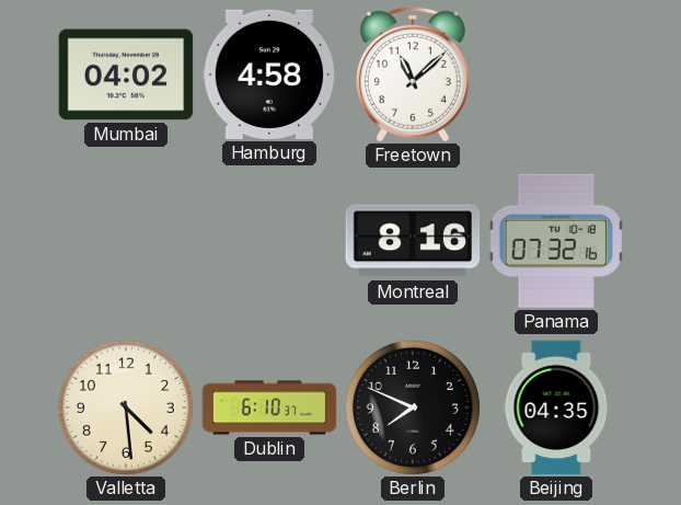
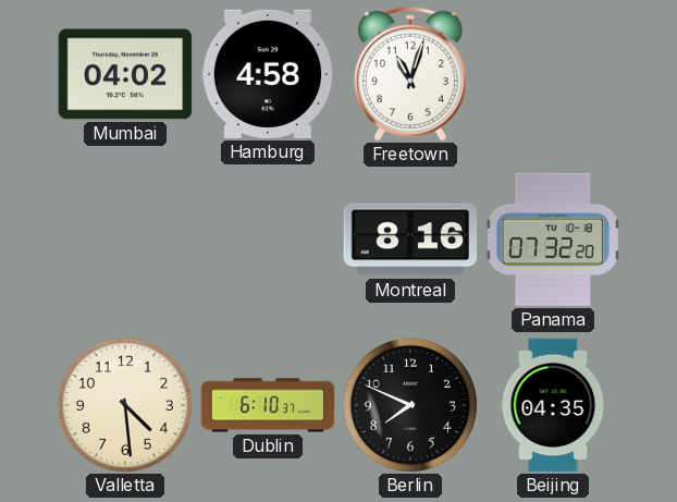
Freetown: 11:08 -> 11:03
Panama: 07:32:16 -> 07:32:20
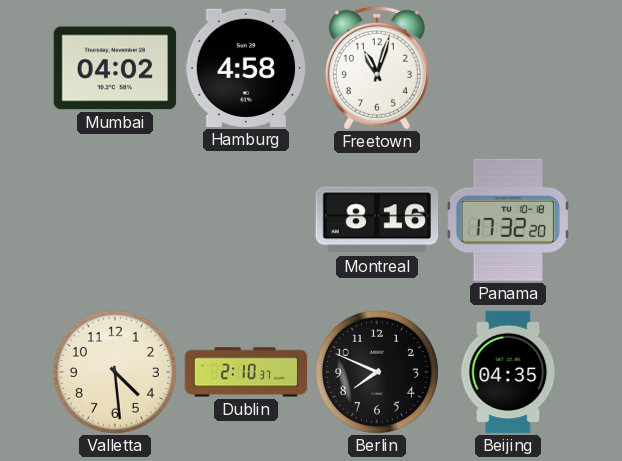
Panama: 07:32 -> 17:32
Dublin: 6:10 -> 2:10
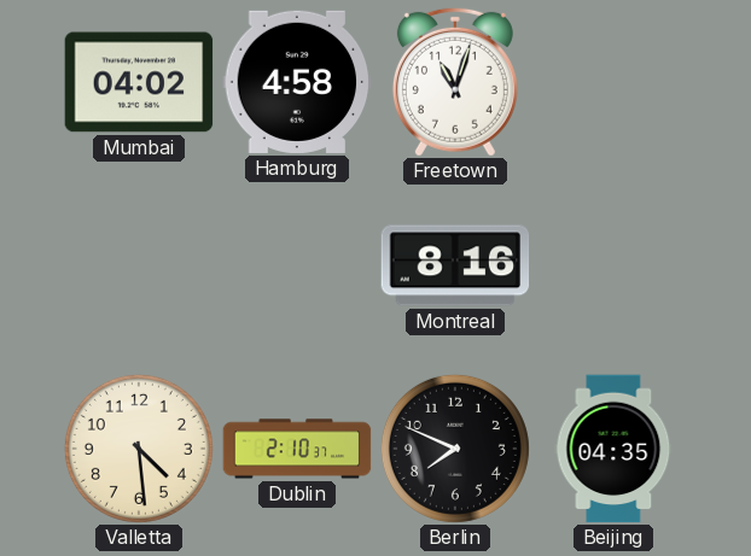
Panama: 17:32 -> none
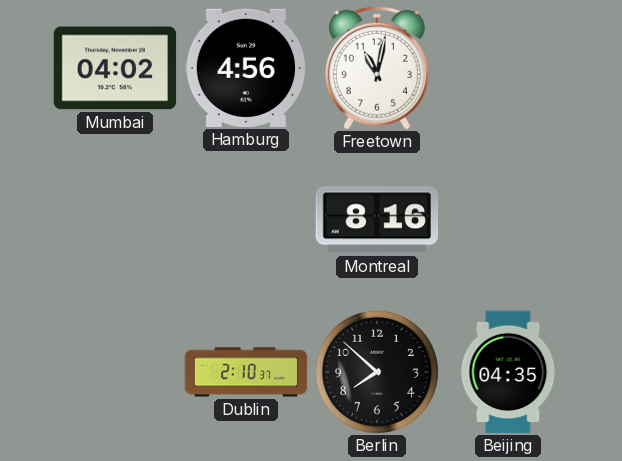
Hamburg: 4:58 -> 4:56
Freetown: 11:03 -> 11:02
Valletta: 4:29 -> none
Berlin: 7:49 -> 7:52
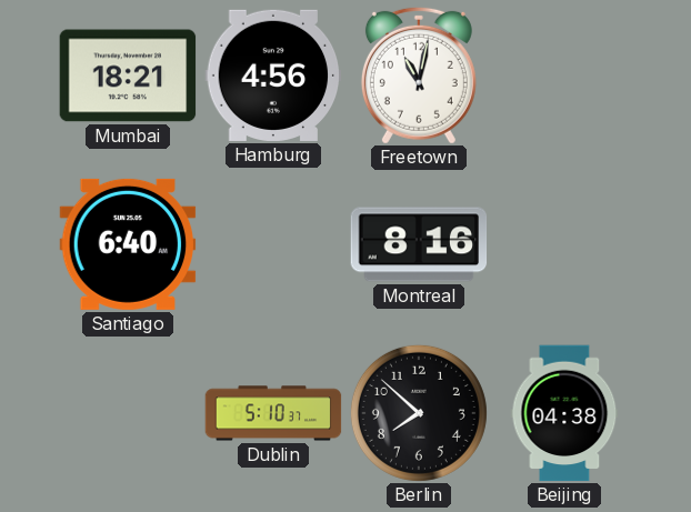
Mumbai: 04:02 -> 18:21
Santiago: none -> 6:40
Dublin: 2:10 -> 5:10
Beijing: 04:35 -> 04:38
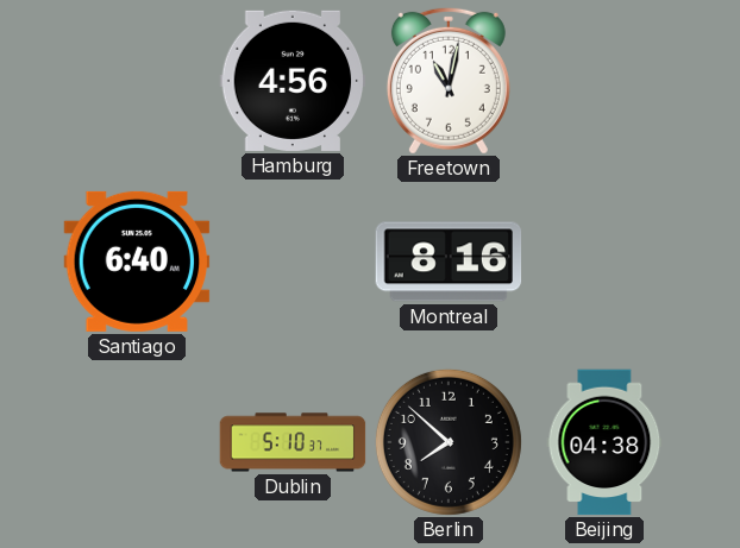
Mumbai: 18:21 -> none
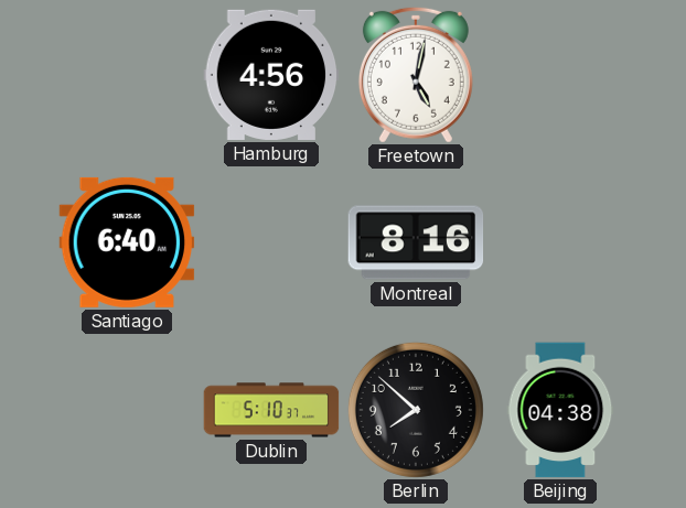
Freetown: 11:02 -> 5:02
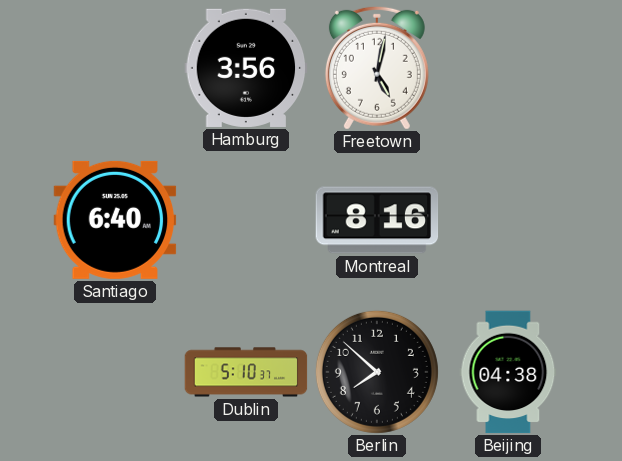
Hamburg: 4:56 -> 3:56
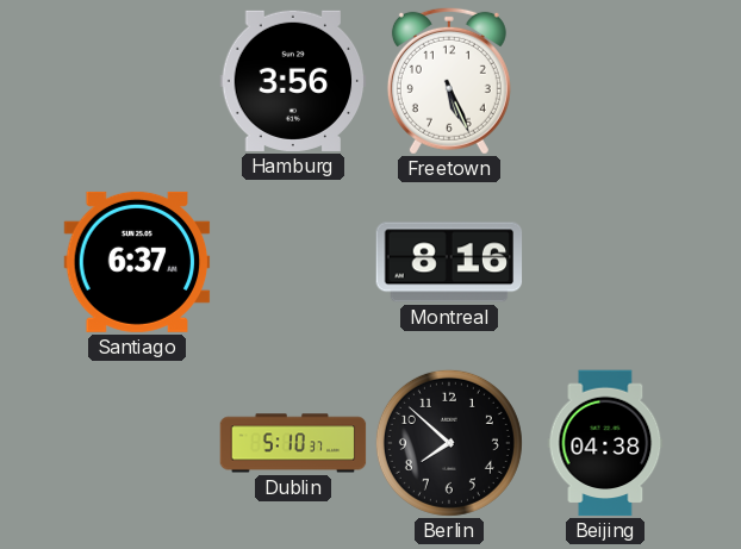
Freetown: 5:02 -> 5:26
Santiago: 6:40 -> 6:37
